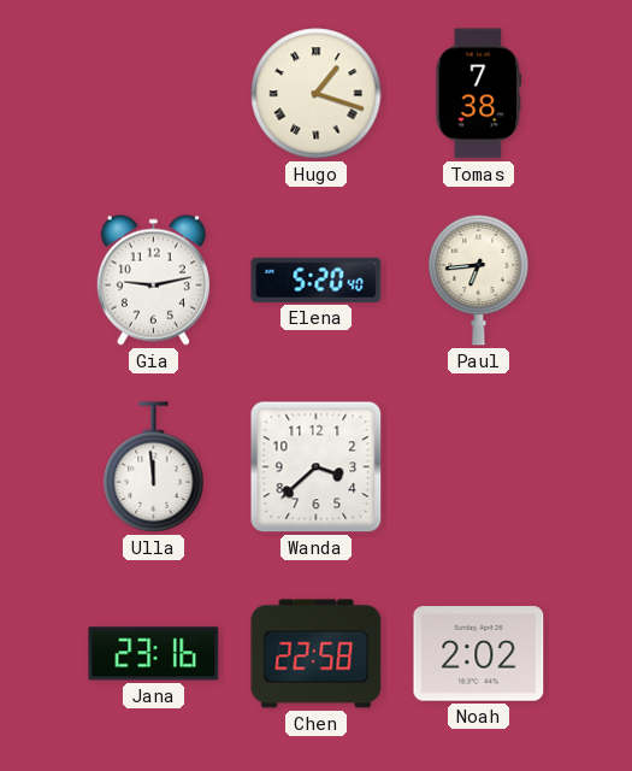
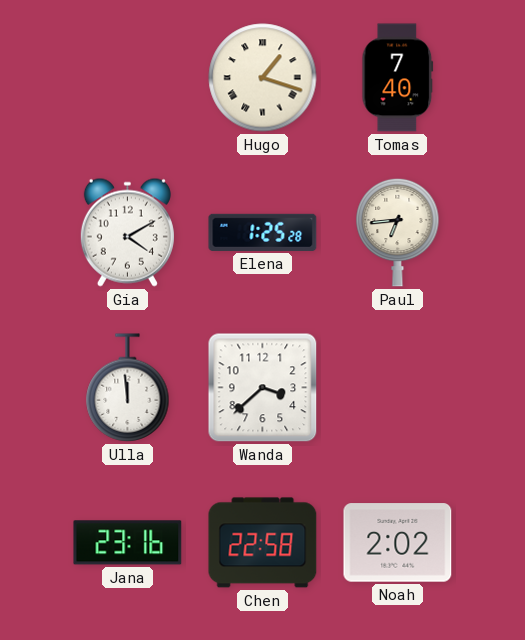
Tomas: 7:38 -> 7:40
Gia: 9:13 -> 4:10
Elena: 5:20 -> 1:25
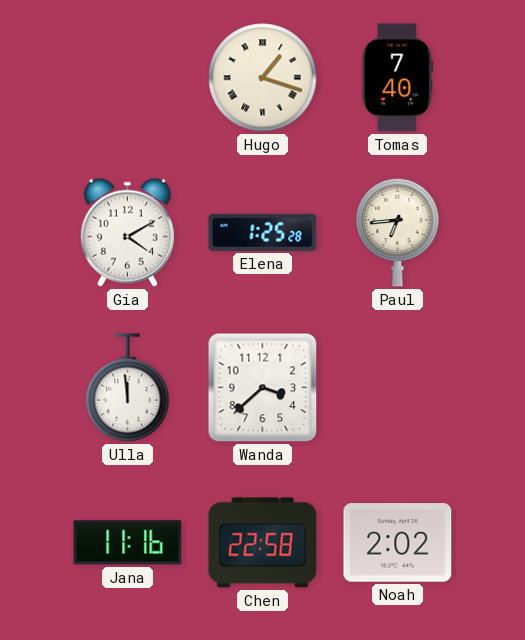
Jana: 23:16 -> 11:16
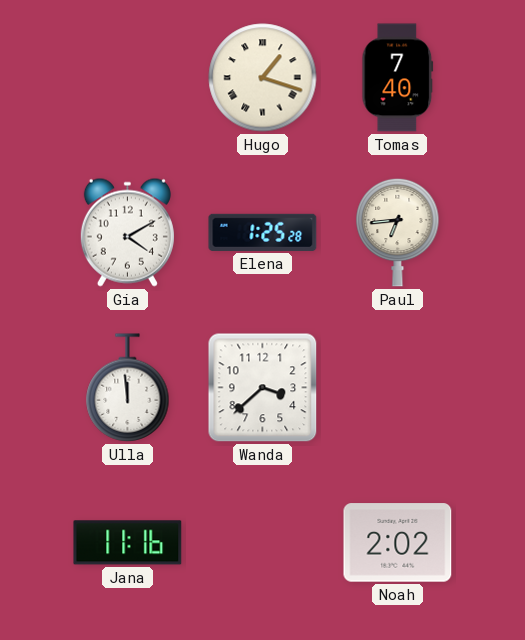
Chen: 22:58 -> none
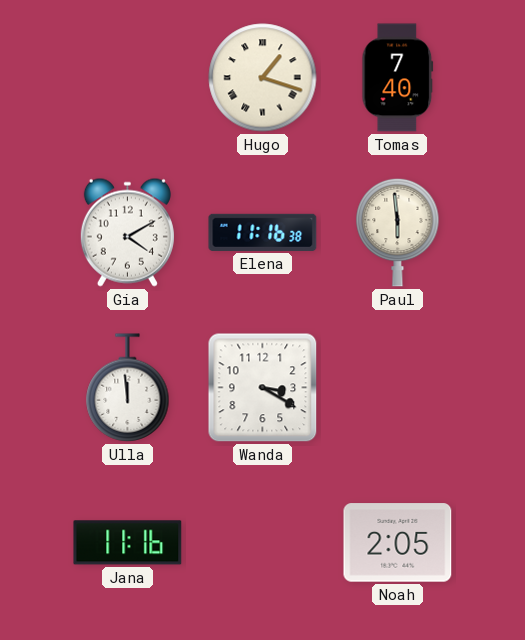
Elena: 1:25 -> 11:16
Paul: 6:44 -> 5:59
Wanda: 3:38 -> 3:20
Noah: 2:02 -> 2:05
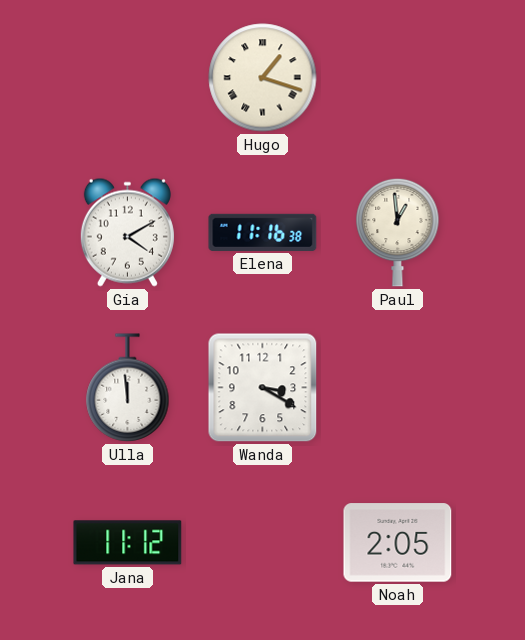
Tomas: 7:40 -> none
Paul: 5:59 -> 12:59
Jana: 11:16 -> 11:12
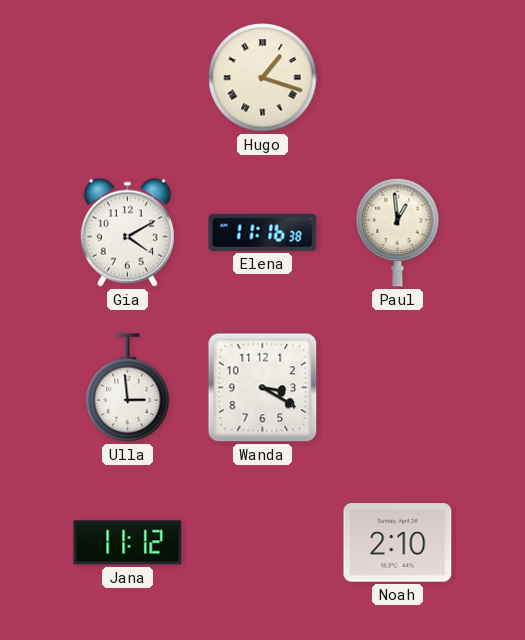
Ulla: 11:59 -> 2:59
Noah: 2:05 -> 2:10
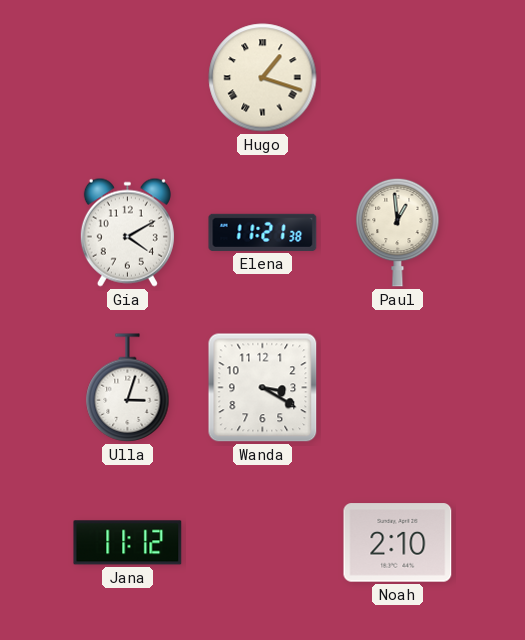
Elena: 11:16 -> 11:21
Ulla: 2:59 -> 3:03
